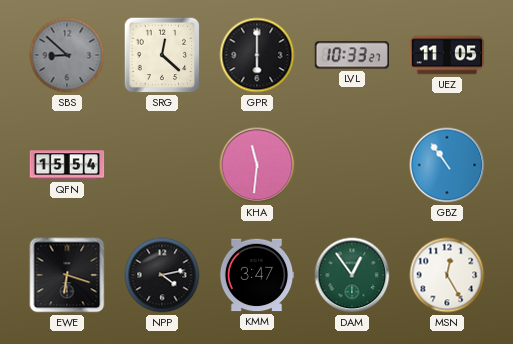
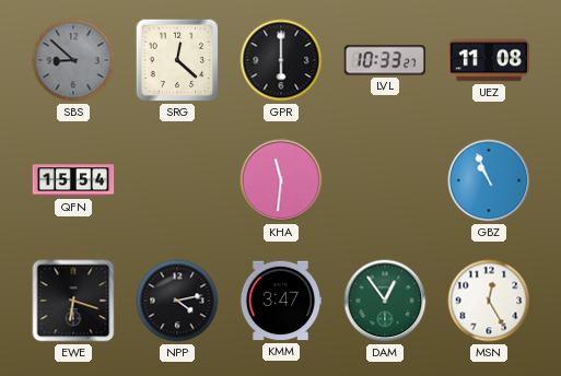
UEZ: 11:05 -> 11:08
GBZ: 10:54 -> 10:56
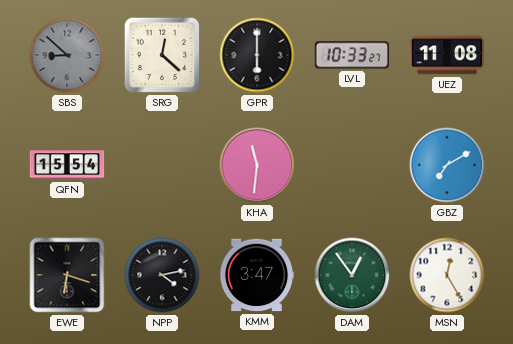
GBZ: 10:56 -> 7:10
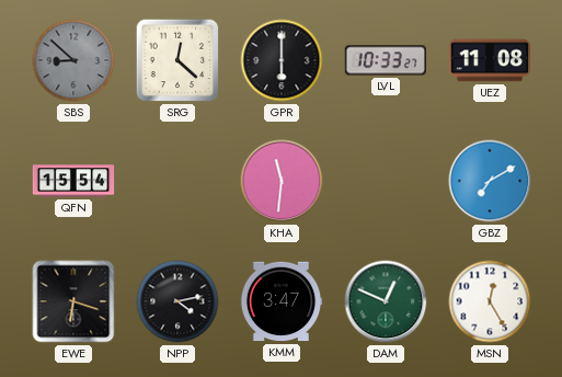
DAM: 12:54 -> 12:49
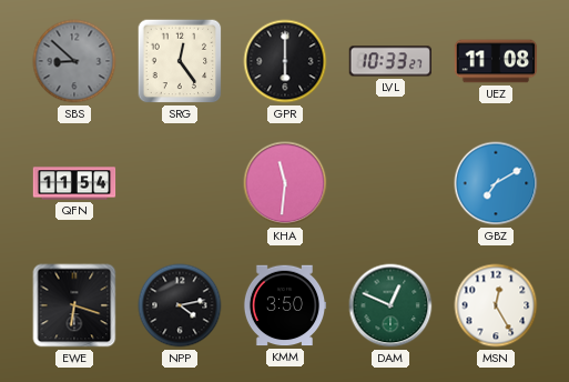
SRG: 12:22 -> 12:24
QFN: 15:54 -> 11:54
KMM: 3:47 -> 3:50
